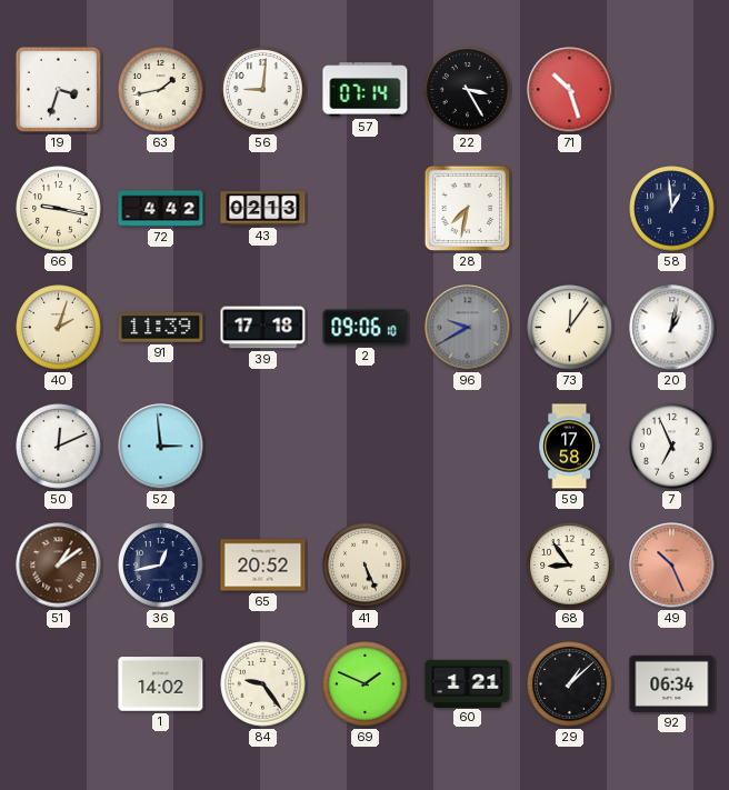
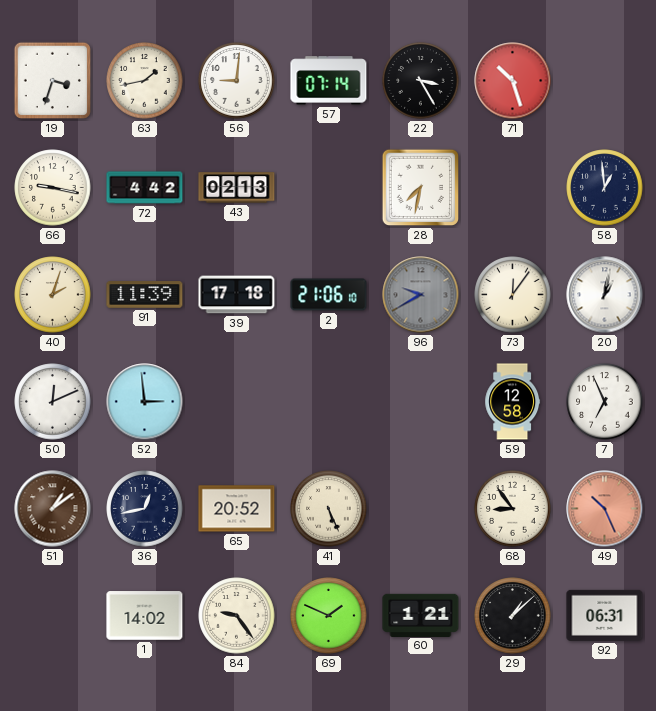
2: 09:06 -> 21:06
59: 17:58 -> 12:58
92: 06:34 -> 06:31
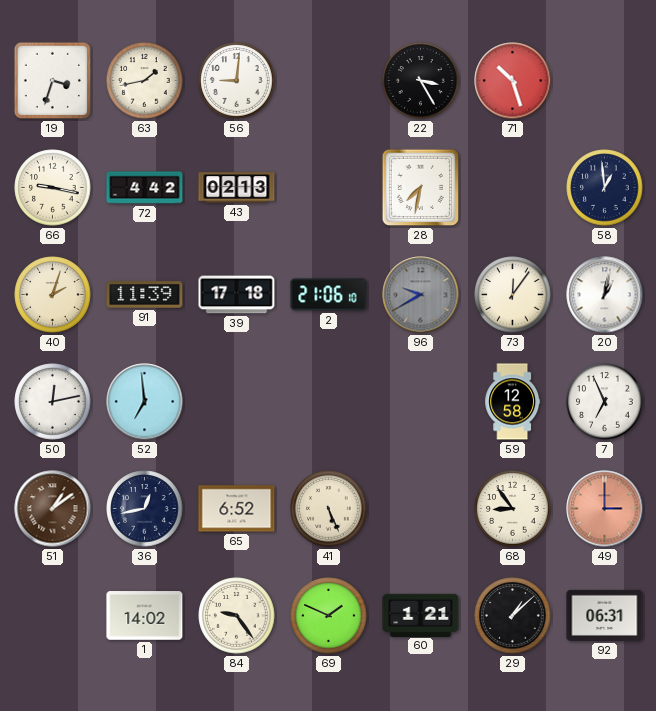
57: 07:14 -> none
50: 12:11 -> 12:13
52: 2:59 -> 6:59
65: 20:52 -> 6:52
49: 10:26 -> 3:00
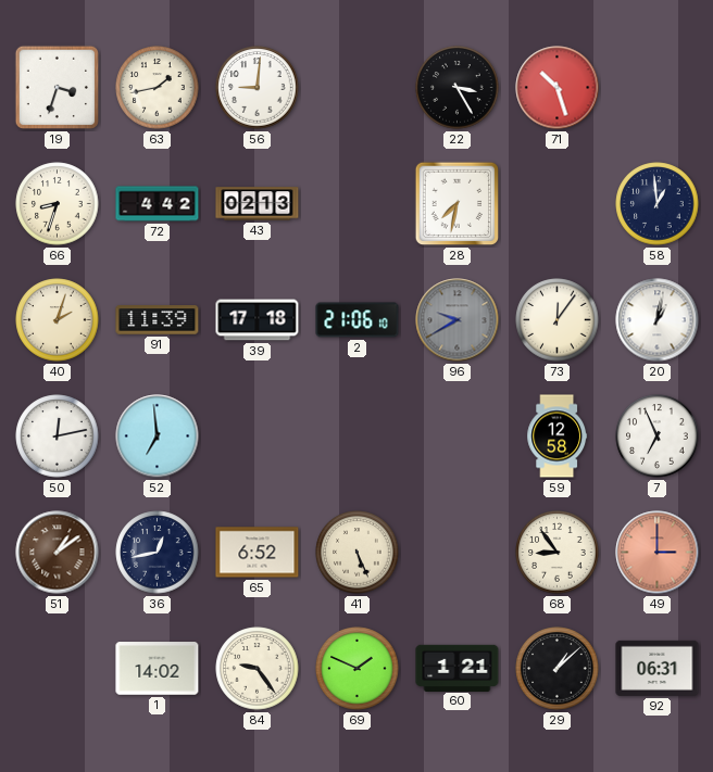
66: 9:17 -> 8:33
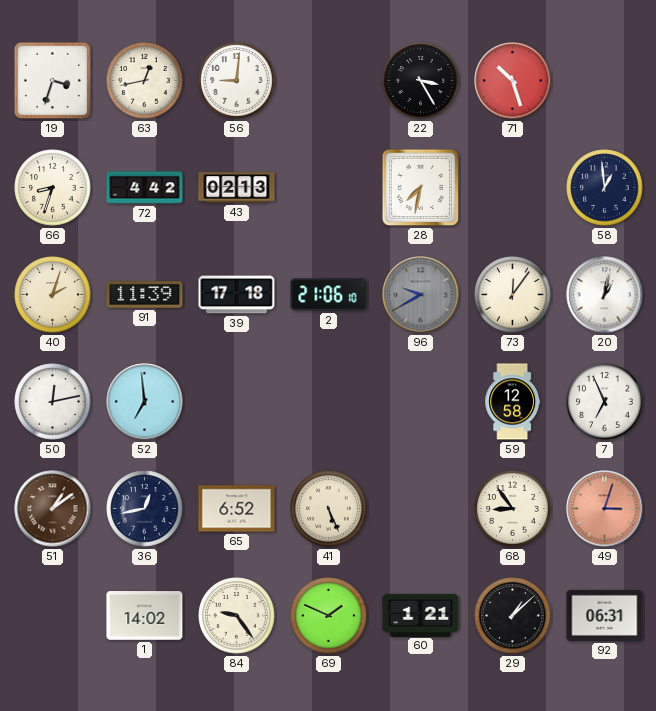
63: 1:43 -> 12:43
49: 3:00 -> 3:03
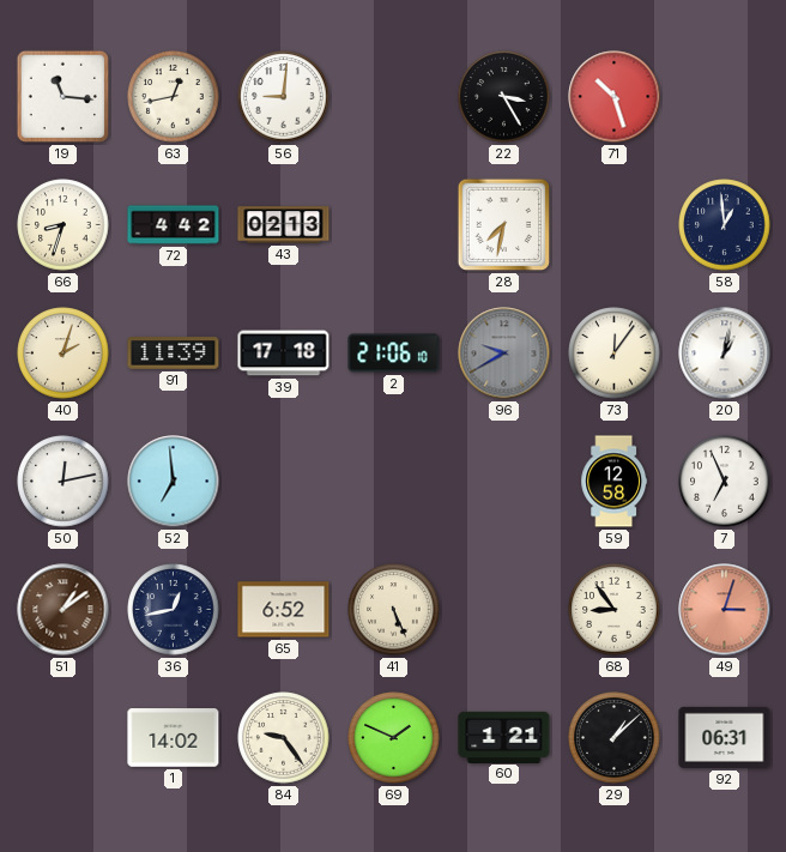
19: 3:33 -> 11:16
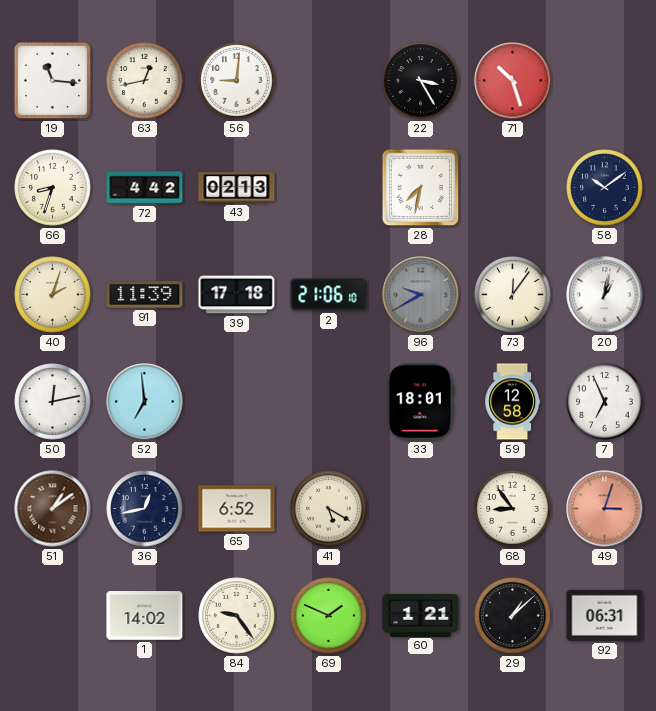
58: 12:59 -> 10:09
33: none -> 18:01
41: 5:26 -> 5:20
